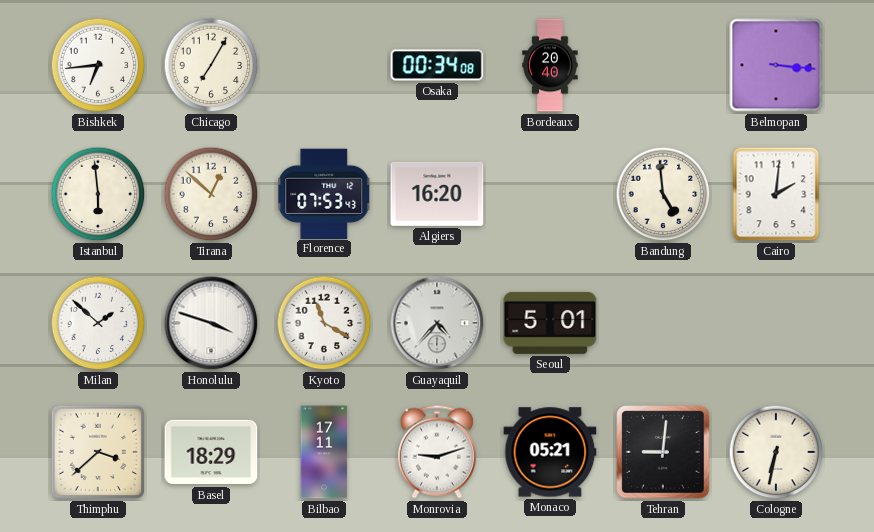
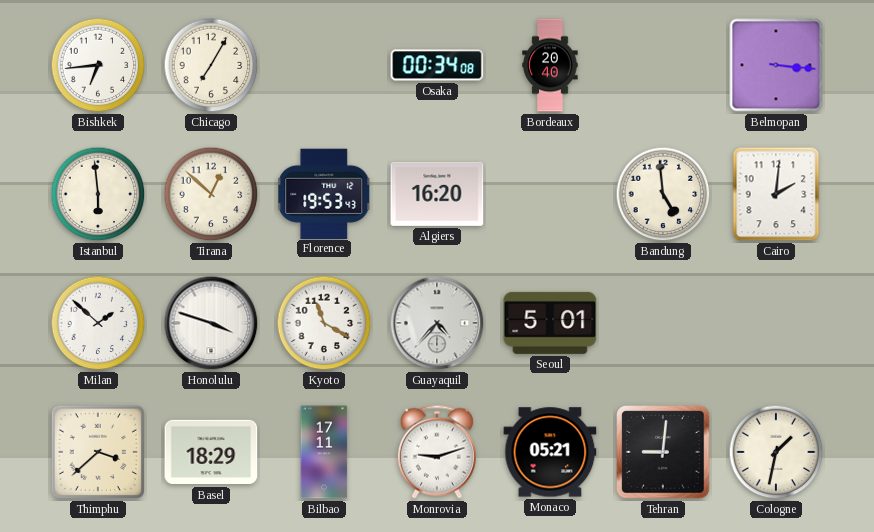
Florence: 07:53 -> 19:53
Cologne: 6:32 -> 1:32
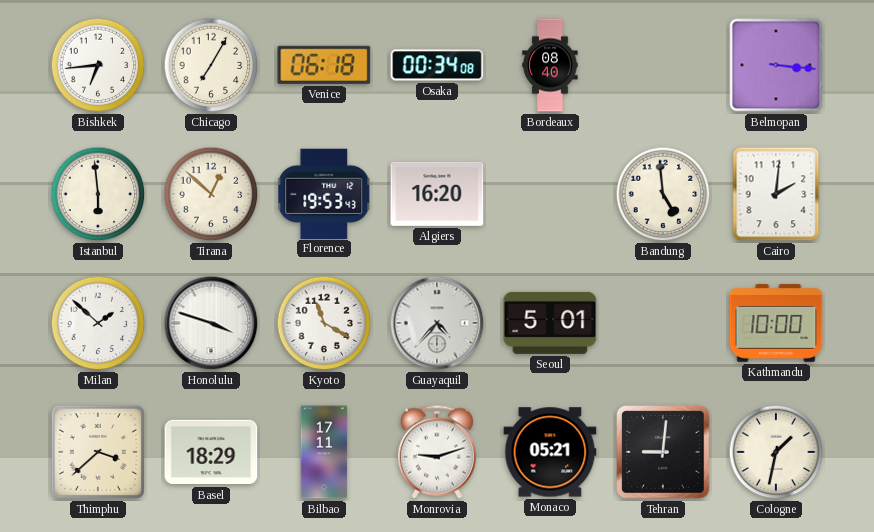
Venice: none -> 06:18
Bordeaux: 20:40 -> 08:40
Kathmandu: none -> 10:00
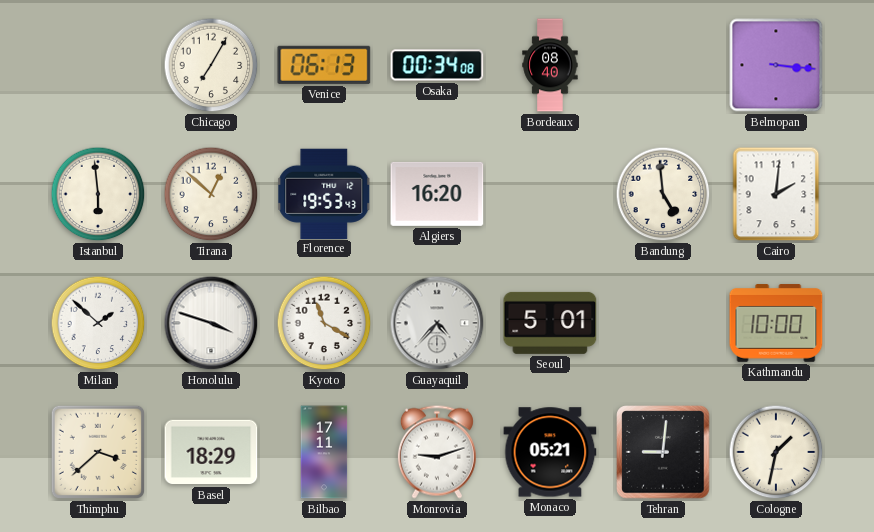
Bishkek: 6:44 -> none
Venice: 06:18 -> 06:13
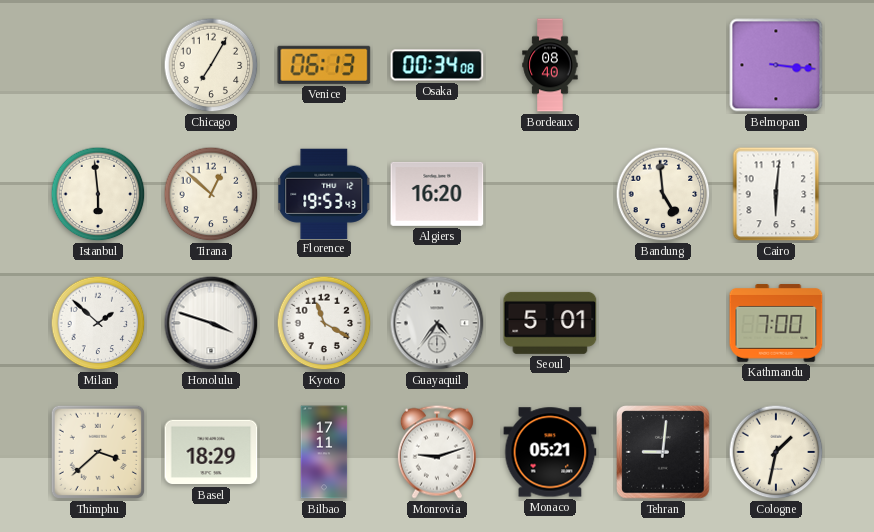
Cairo: 2:01 -> 6:01
Guayaquil: 4:37 -> 4:36
Kathmandu: 10:00 -> 7:00
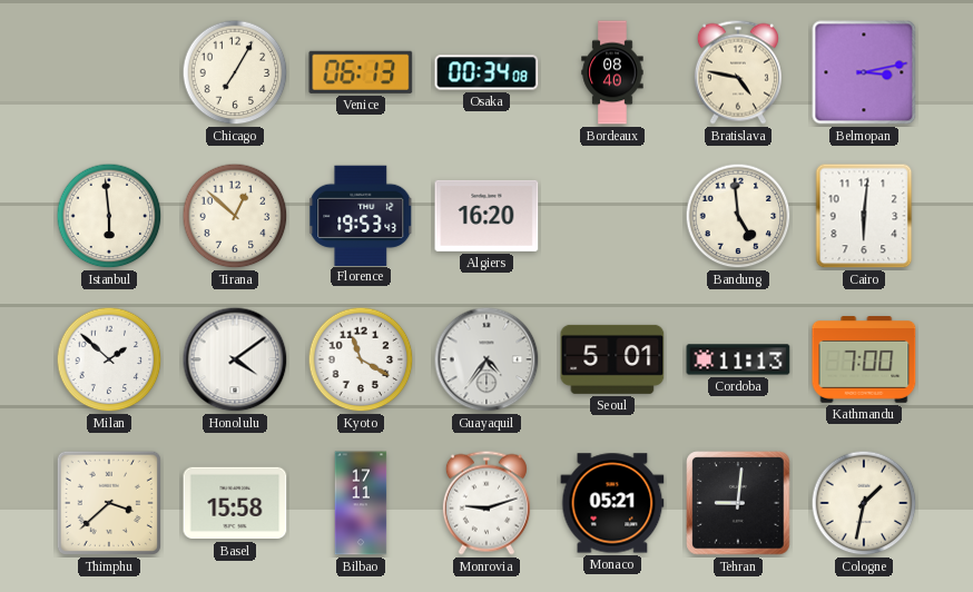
Bratislava: none -> 4:47
Belmopan: 3:16 -> 3:13
Honolulu: 3:48 -> 4:09
Cordoba: none -> 11:13
Basel: 18:29 -> 15:58
